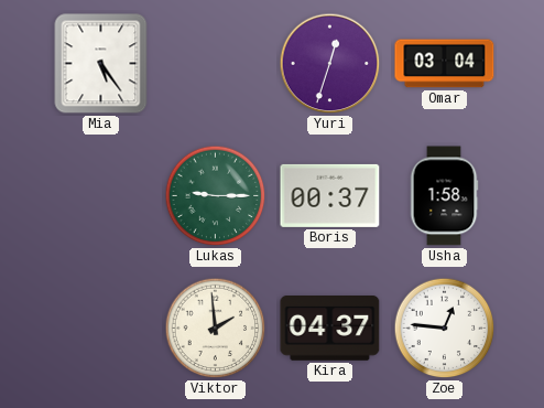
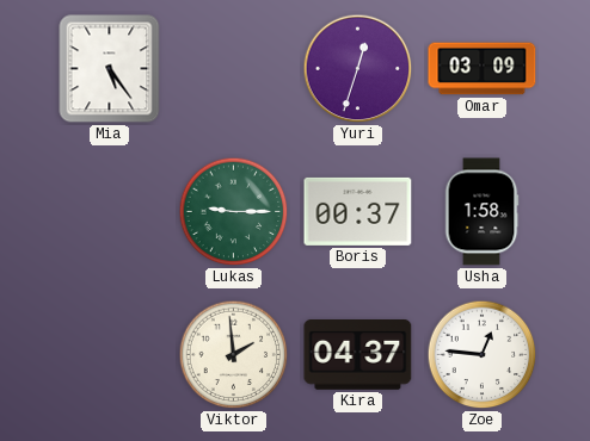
Omar: 03:04 -> 03:09
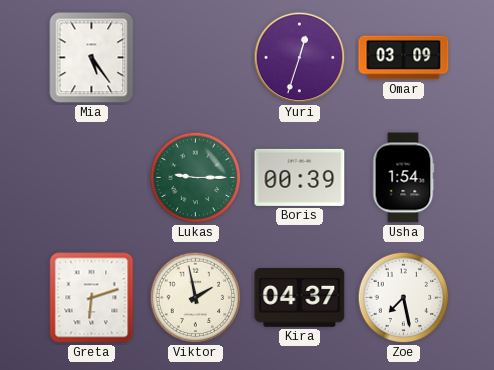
Boris: 00:37 -> 00:39
Usha: 1:58 -> 1:54
Greta: none -> 6:12
Viktor: 1:59 -> 1:58
Zoe: 12:46 -> 7:28
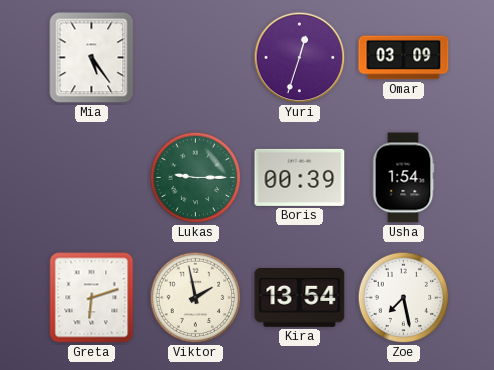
Kira: 04:37 -> 13:54
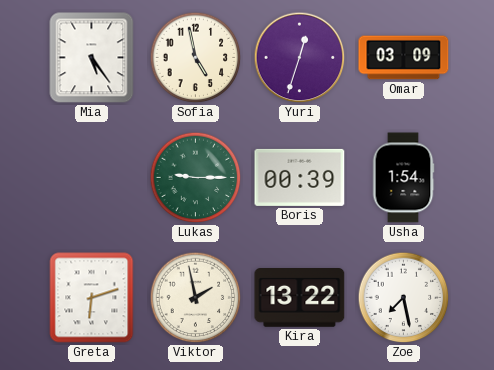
Sofia: none -> 4:58
Kira: 13:54 -> 13:22
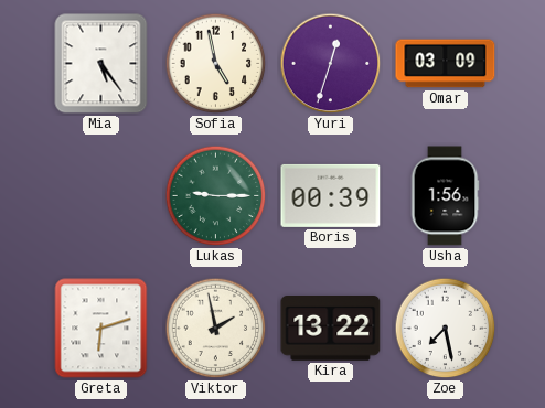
Usha: 1:54 -> 1:56
